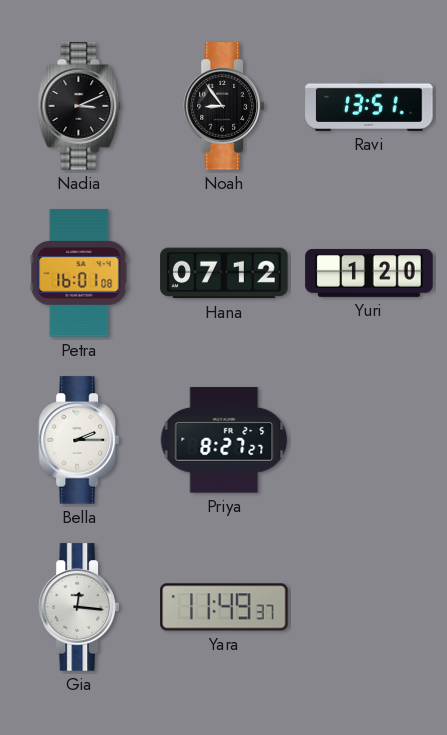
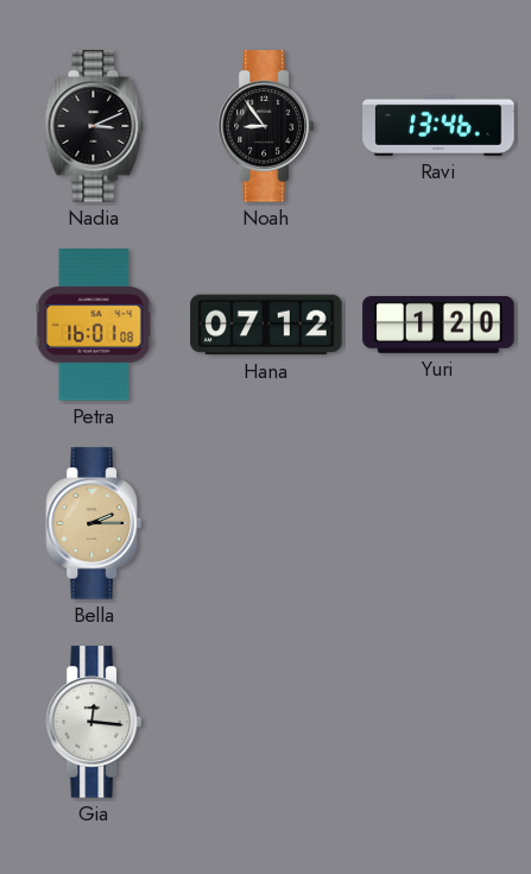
Ravi: 13:51 -> 13:46
Bella dial: white -> champagne
Priya: 8:27 -> none
Yara: 11:49 -> none
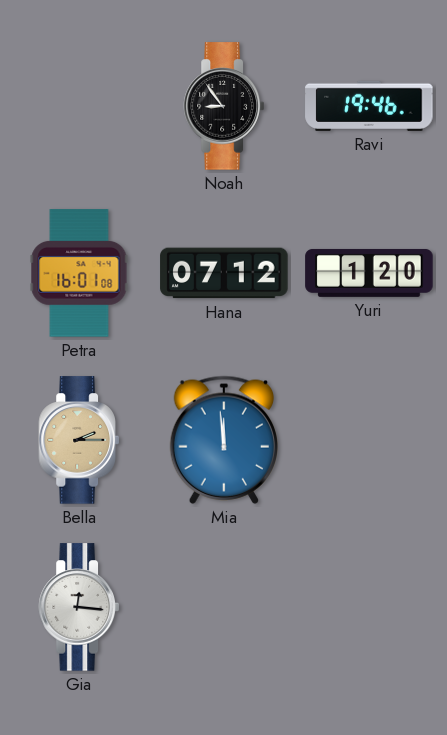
Nadia: 3:11 -> none
Ravi: 13:46 -> 19:46
Mia: none -> 11:59
